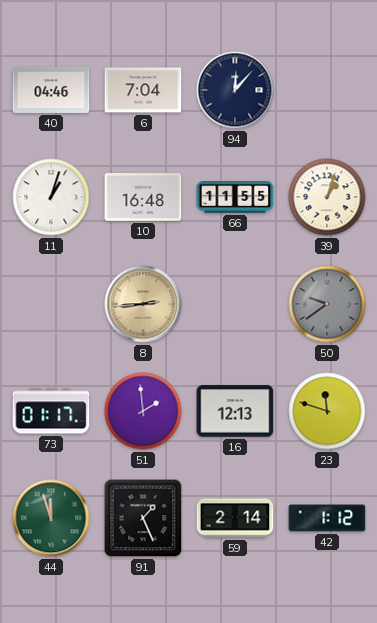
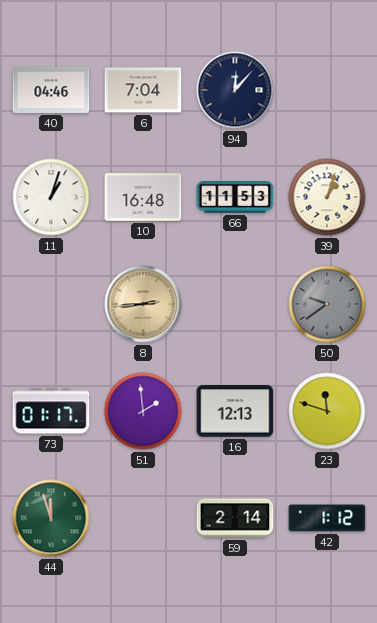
66: 11:55 -> 11:53
91: 1:26 -> none
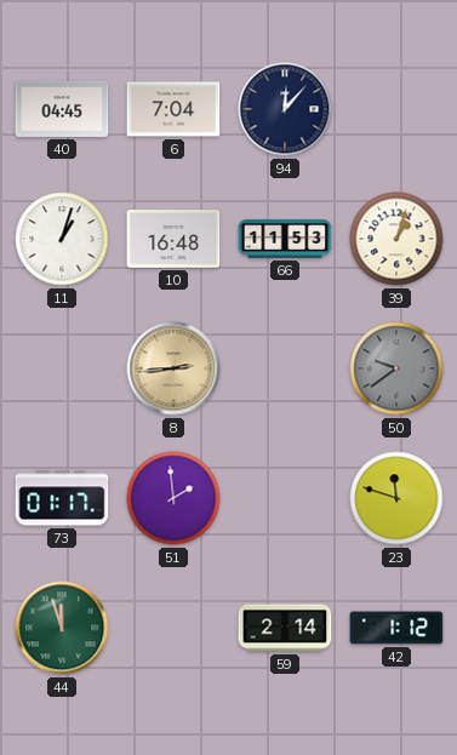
40: 04:46 -> 04:45
16: 12:13 -> none
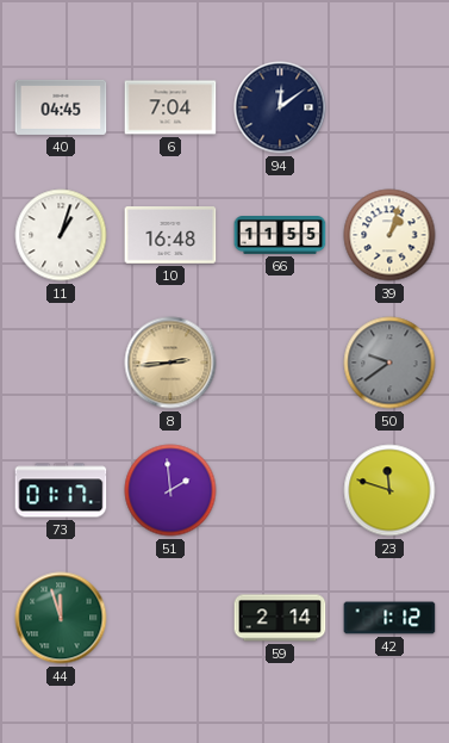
94: 12:07 -> 12:09
66: 11:53 -> 11:55
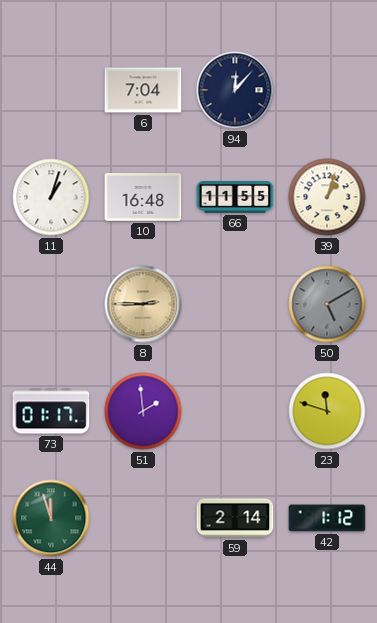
40: 04:45 -> none
94: 12:09 -> 12:07
8: 2:44 -> 2:45
50: 9:39 -> 5:10
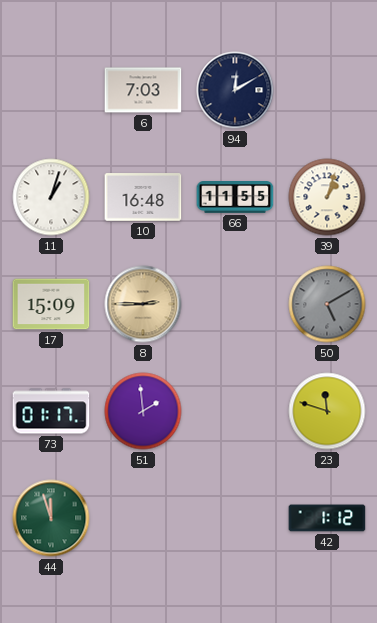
6: 7:04 -> 7:03
94: 12:07 -> 12:10
17: none -> 15:09
59: 2:14 -> none
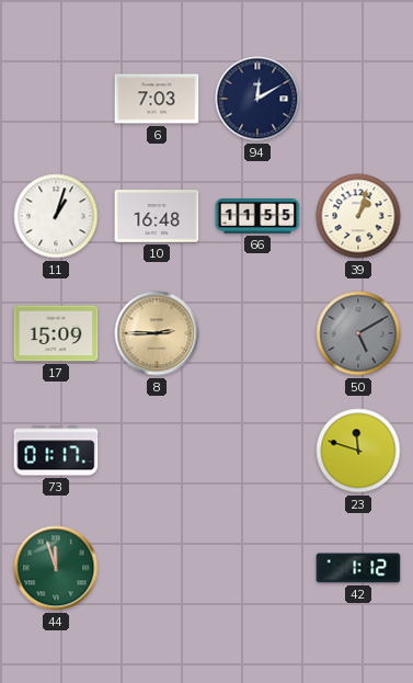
51: 1:59 -> none
